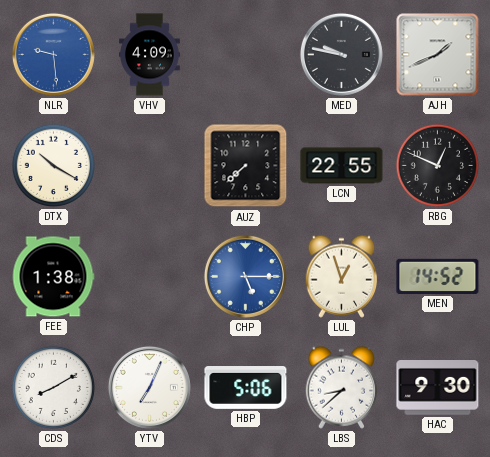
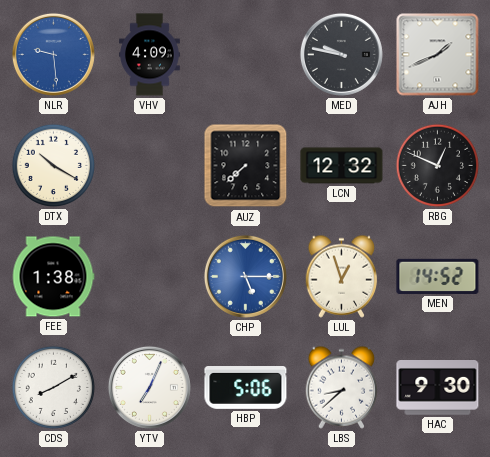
LCN: 22:55 -> 12:32
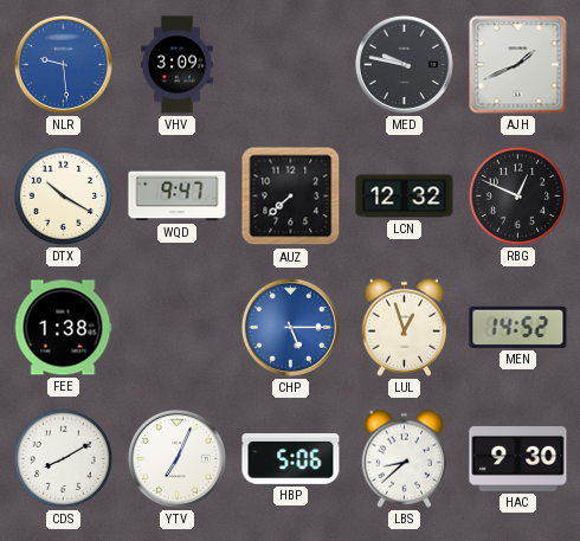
VHV: 4:09 -> 3:09
WQD: none -> 9:47
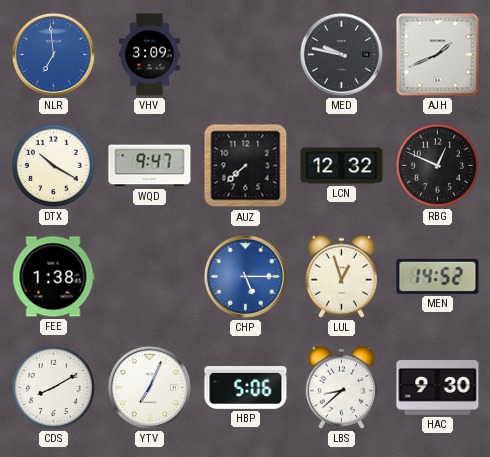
NLR: 9:29 -> 6:59
